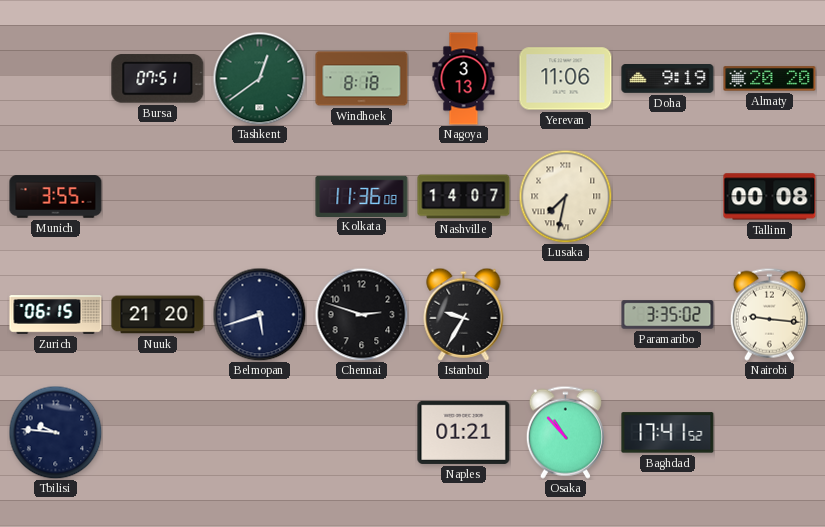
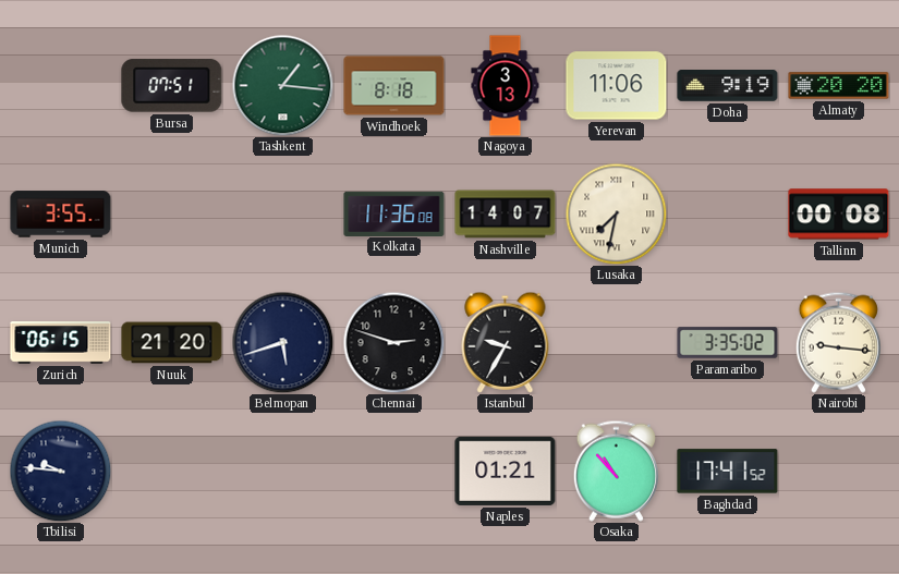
Tashkent: 12:39 -> 1:16
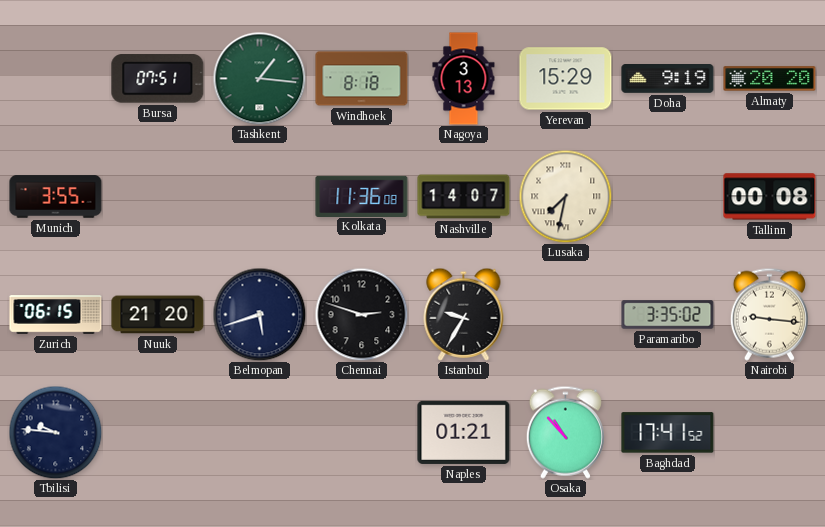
Yerevan: 11:06 -> 15:29
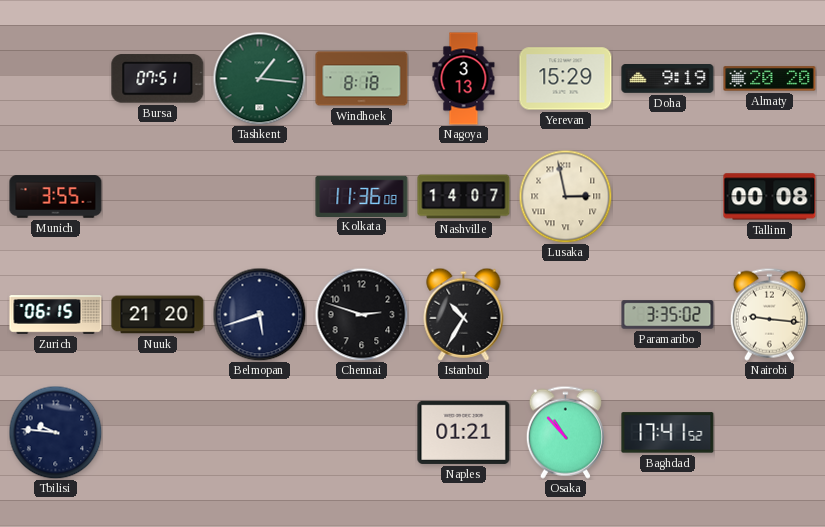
Lusaka: 7:32 -> 2:58
Istanbul: 9:35 -> 10:35
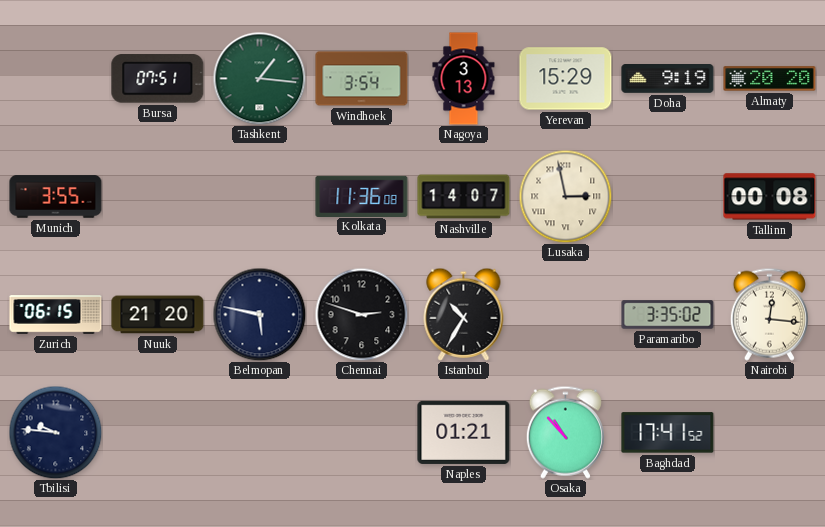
Windhoek: 8:18 -> 3:54
Belmopan: 5:42 -> 5:47
Nairobi: 9:16 -> 12:16
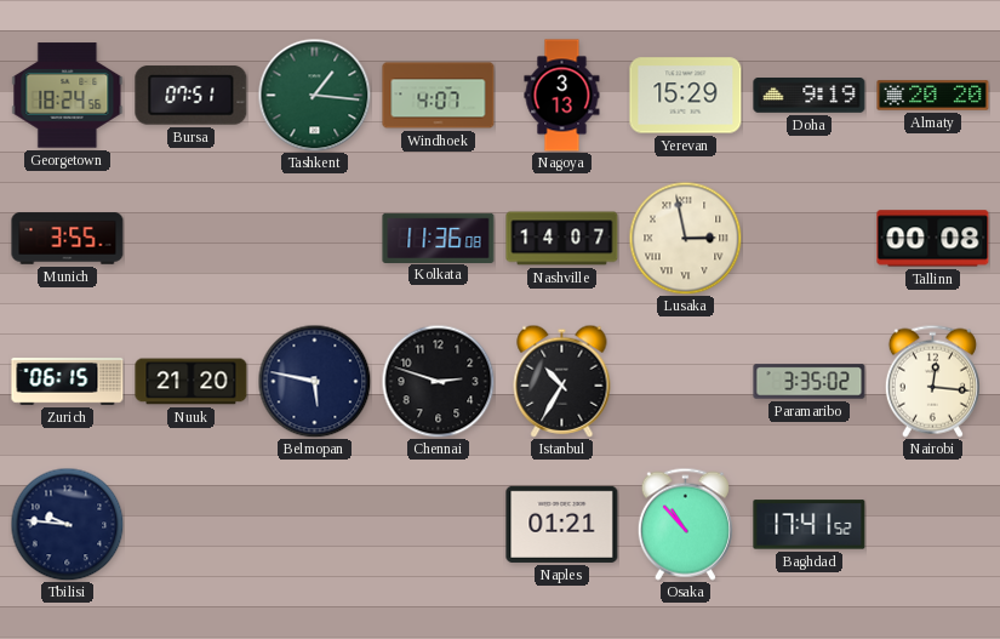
Georgetown: none -> 18:24
Windhoek: 3:54 -> 4:07
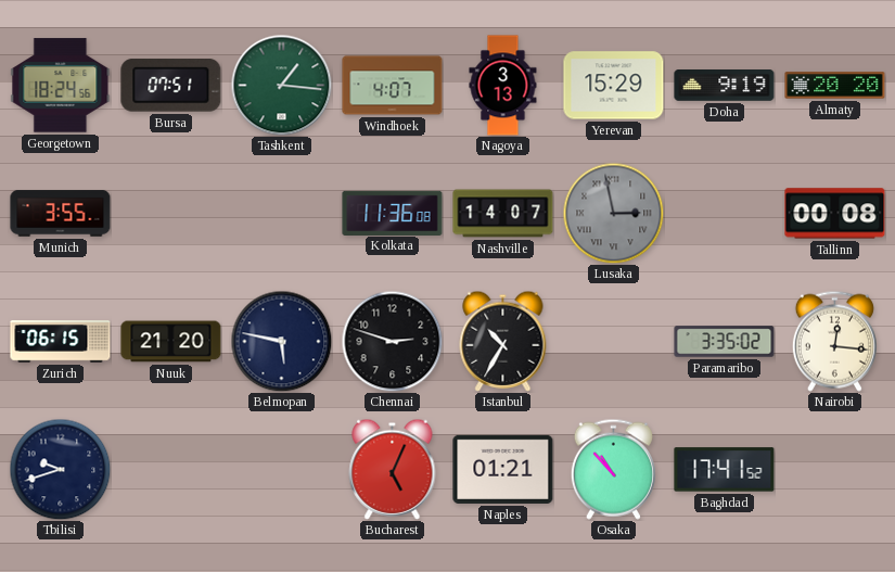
Lusaka dial: cream -> grey
Tbilisi: 9:46 -> 9:42
Bucharest: none -> 5:04
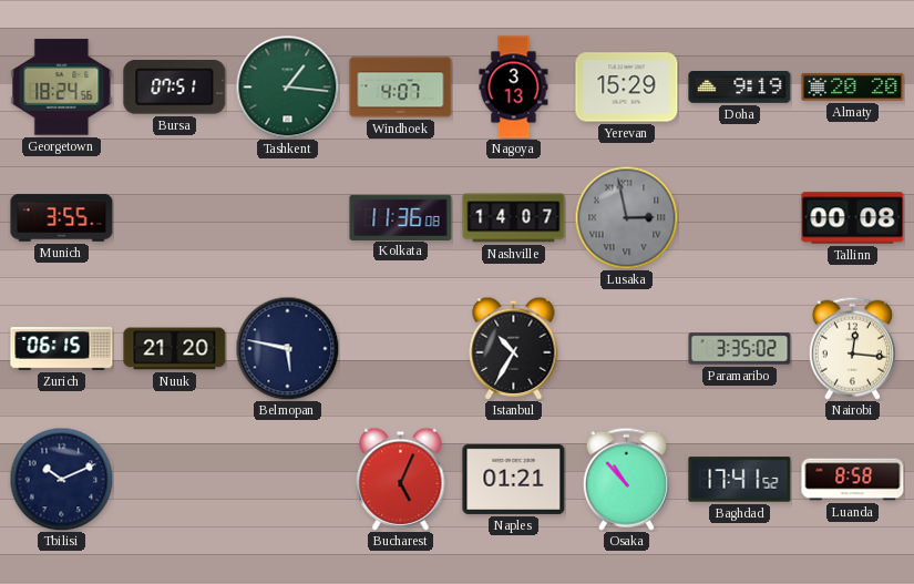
Chennai: 2:48 -> none
Tbilisi: 9:42 -> 10:11
Luanda: none -> 8:58
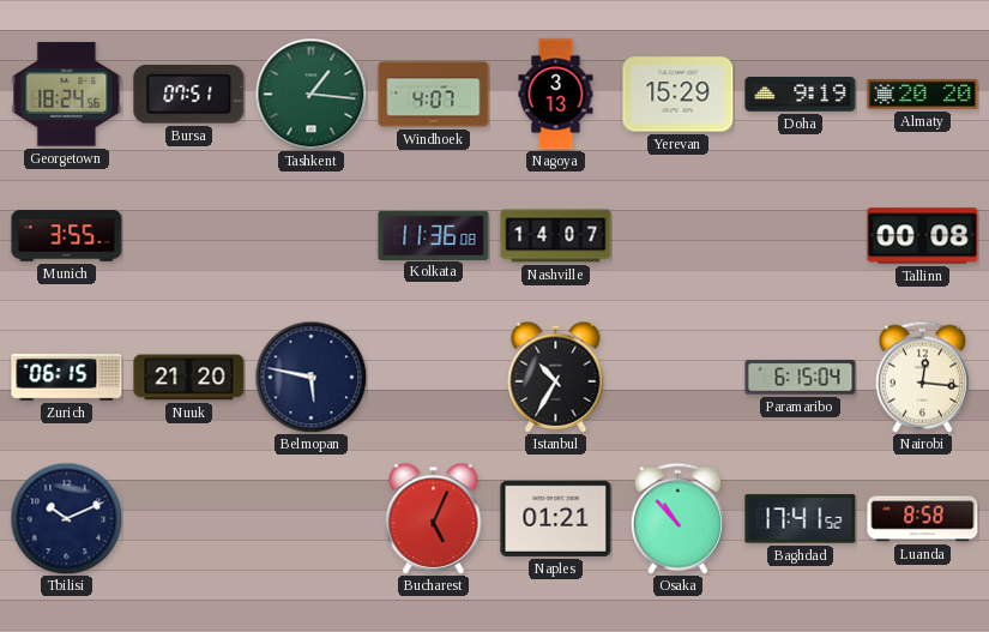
Lusaka: 2:58 -> none
Paramaribo: 3:35 -> 6:15
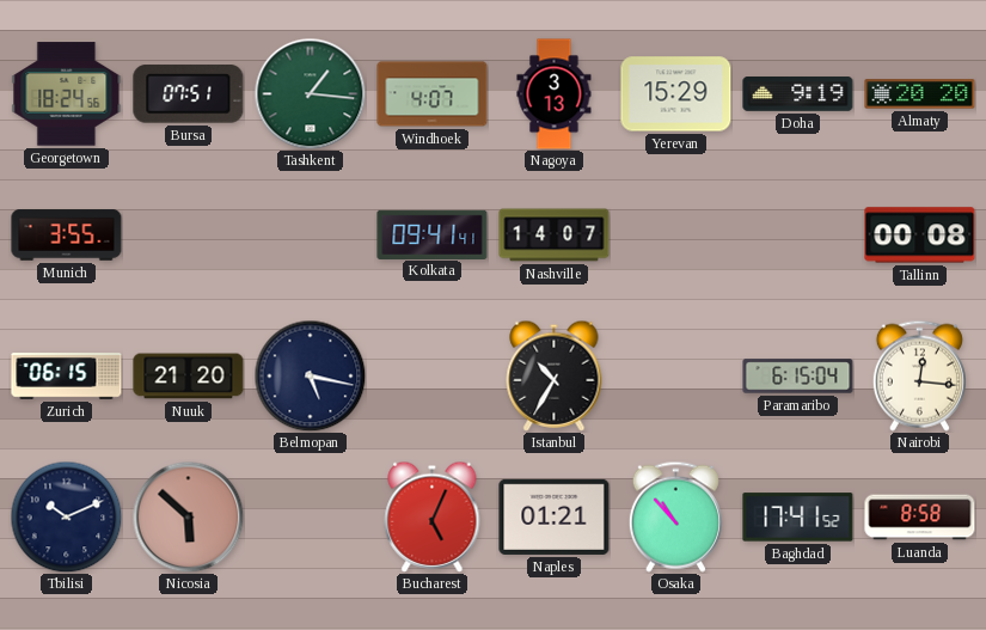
Kolkata: 11:36 -> 09:41
Belmopan: 5:47 -> 5:17
Nicosia: none -> 5:52
